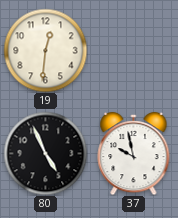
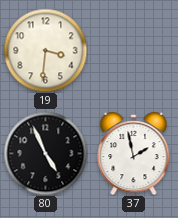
19: 12:31 -> 3:31
37: 9:58 -> 1:58
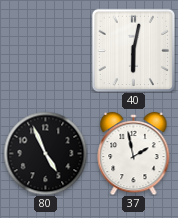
19: 3:31 -> none
40: none -> 6:02
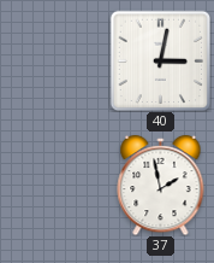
40: 6:02 -> 3:02
80: 4:56 -> none
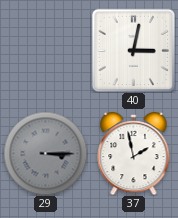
29: none -> 3:15
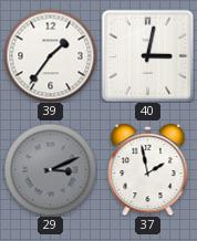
39: none -> 1:36
29: 3:15 -> 3:11
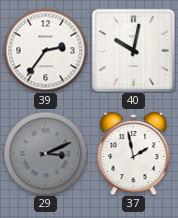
39: 1:36 -> 2:36
40: 3:02 -> 10:02
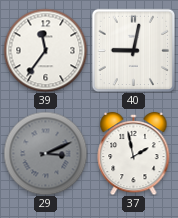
39: 2:36 -> 11:36
40: 10:02 -> 9:02
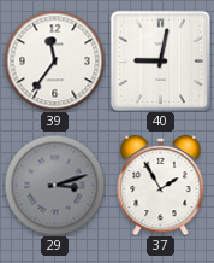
29: 3:11 -> 3:12
37: 1:58 -> 1:55
